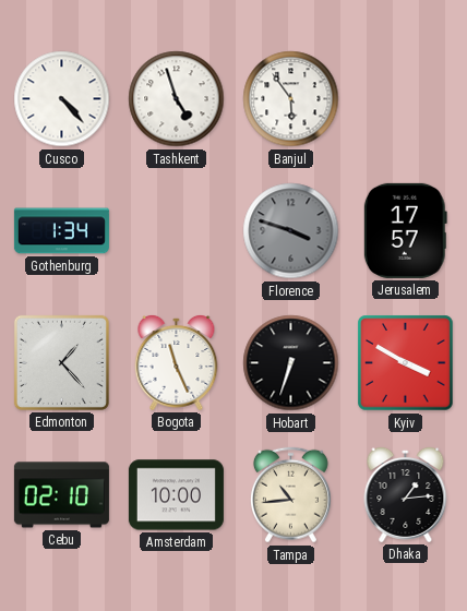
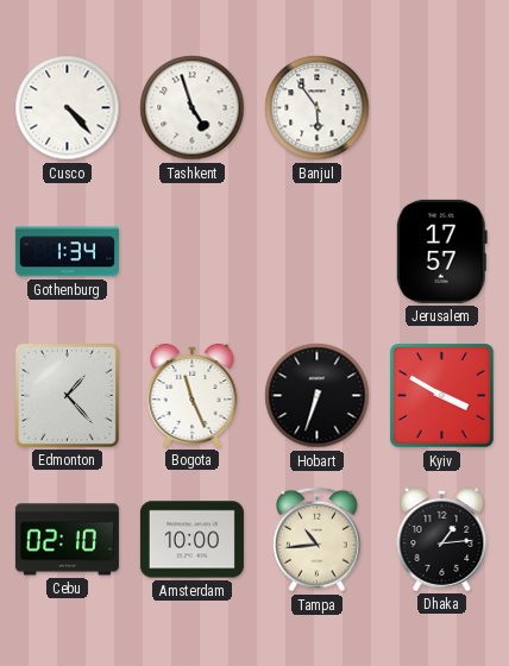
Florence: 3:48 -> none
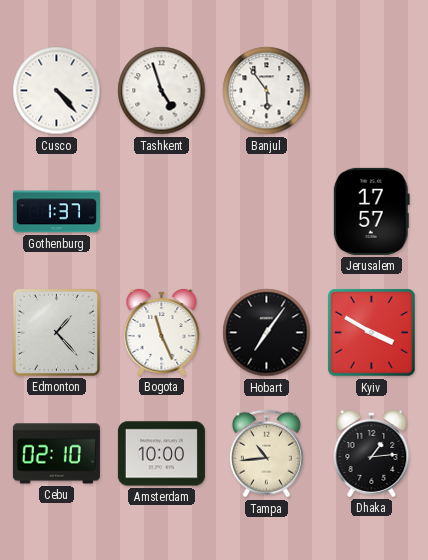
Gothenburg: 1:34 -> 1:37
Hobart: 6:33 -> 7:06
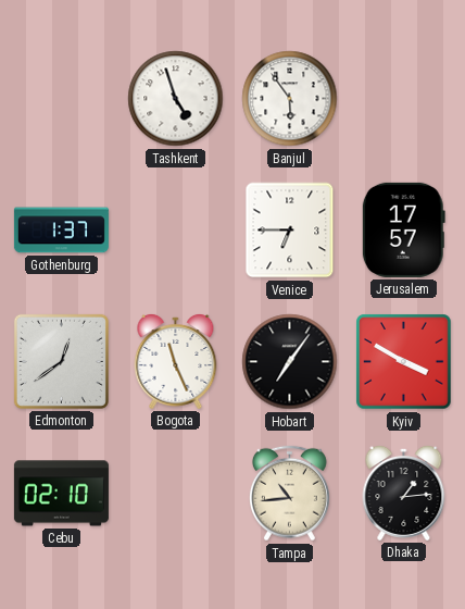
Cusco: 4:23 -> none
Venice: none -> 6:45
Edmonton: 1:23 -> 12:39
Amsterdam: 10:00 -> none
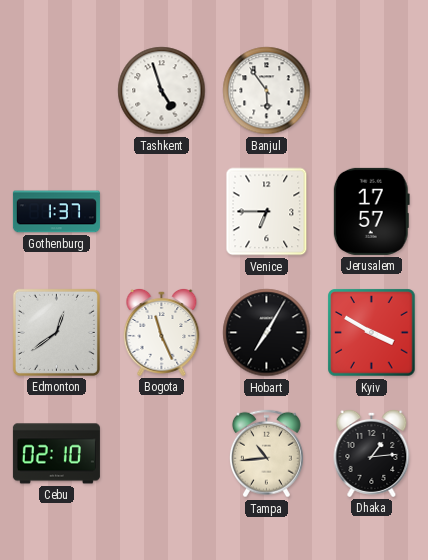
Hobart: 7:06 -> 7:05
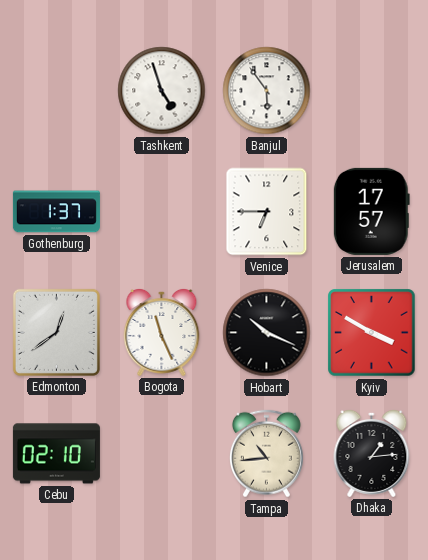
Hobart: 7:05 -> 10:19
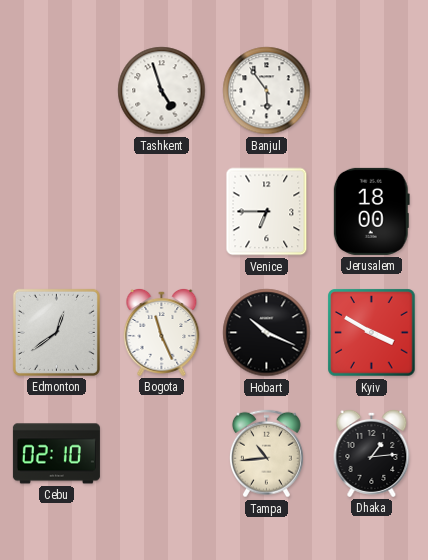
Gothenburg: 1:37 -> none
Jerusalem: 17:57 -> 18:00
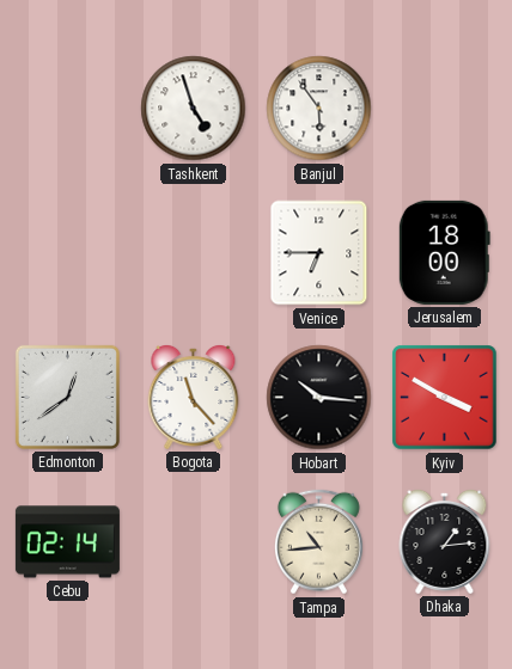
Bogota: 11:26 -> 11:23
Hobart: 10:19 -> 10:16
Cebu: 02:10 -> 02:14
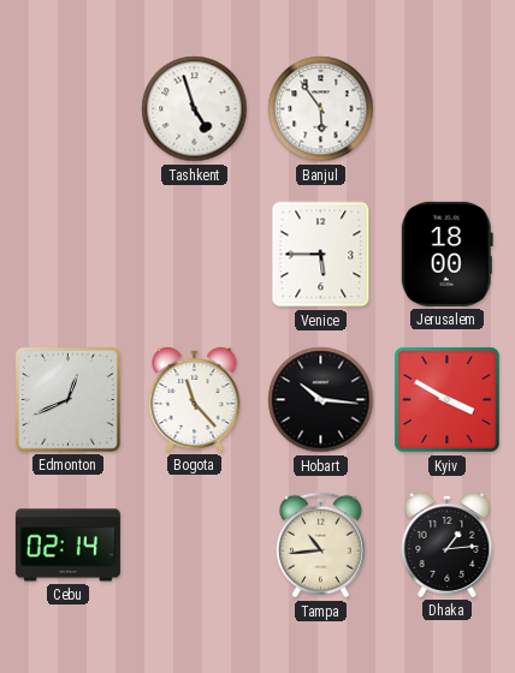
Venice: 6:45 -> 5:45
Edmonton: 12:39 -> 12:41
